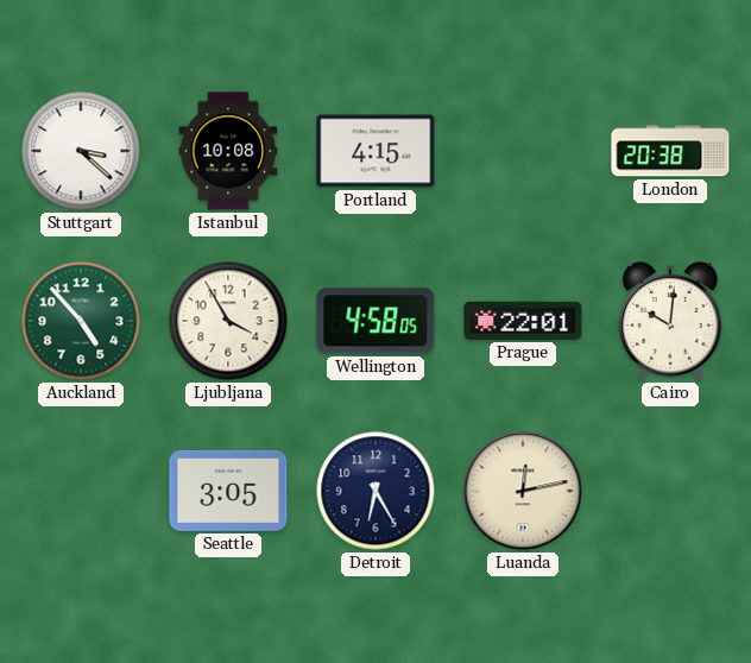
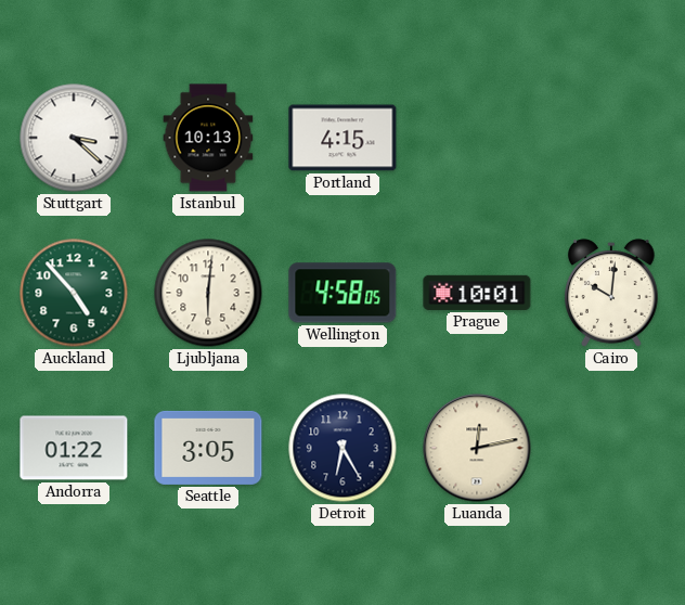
Istanbul: 10:08 -> 10:13
London: 20:38 -> none
Ljubljana: 3:55 -> 6:01
Prague: 22:01 -> 10:01
Andorra: none -> 01:22
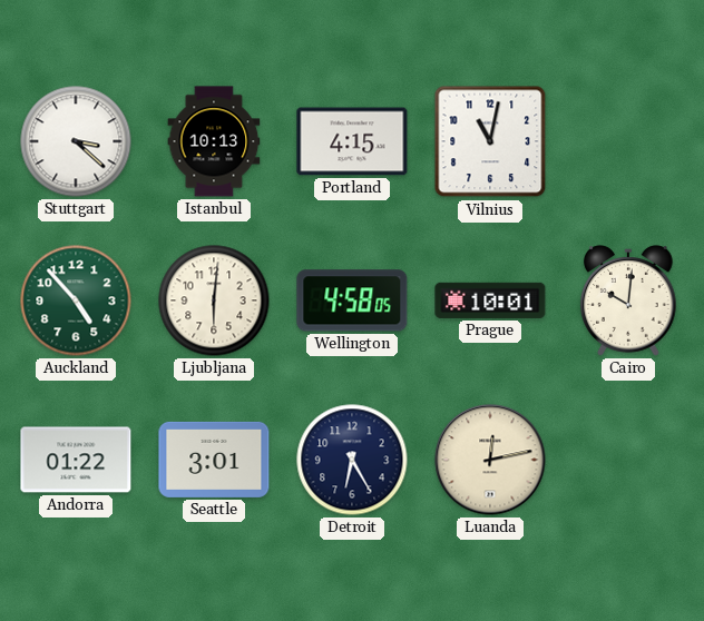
Vilnius: none -> 11:02
Seattle: 3:05 -> 3:01
